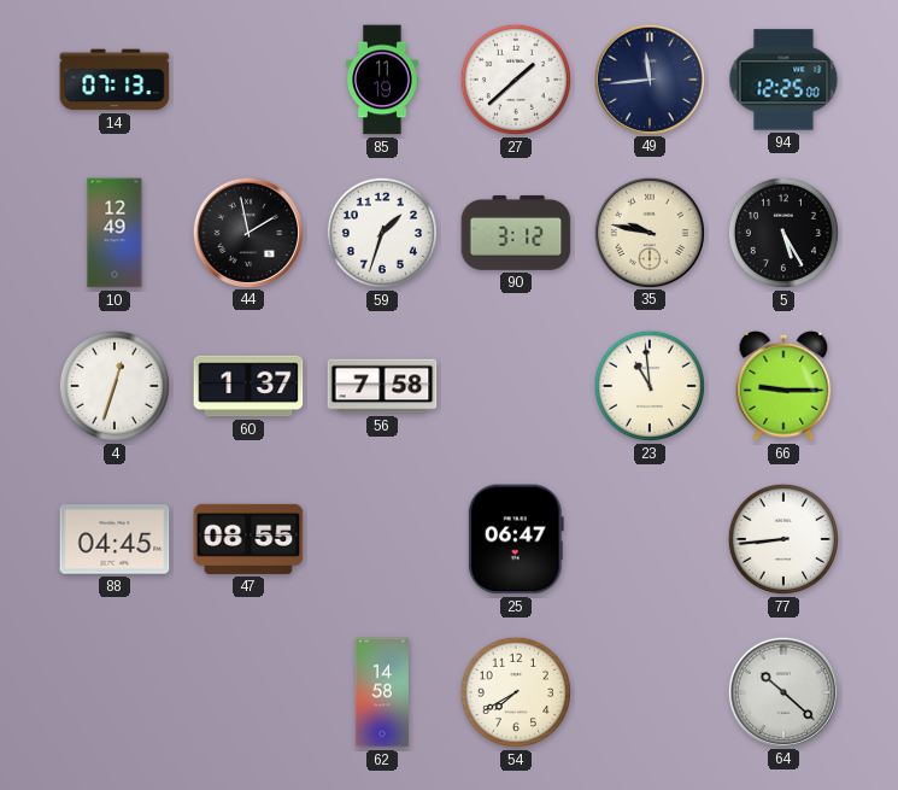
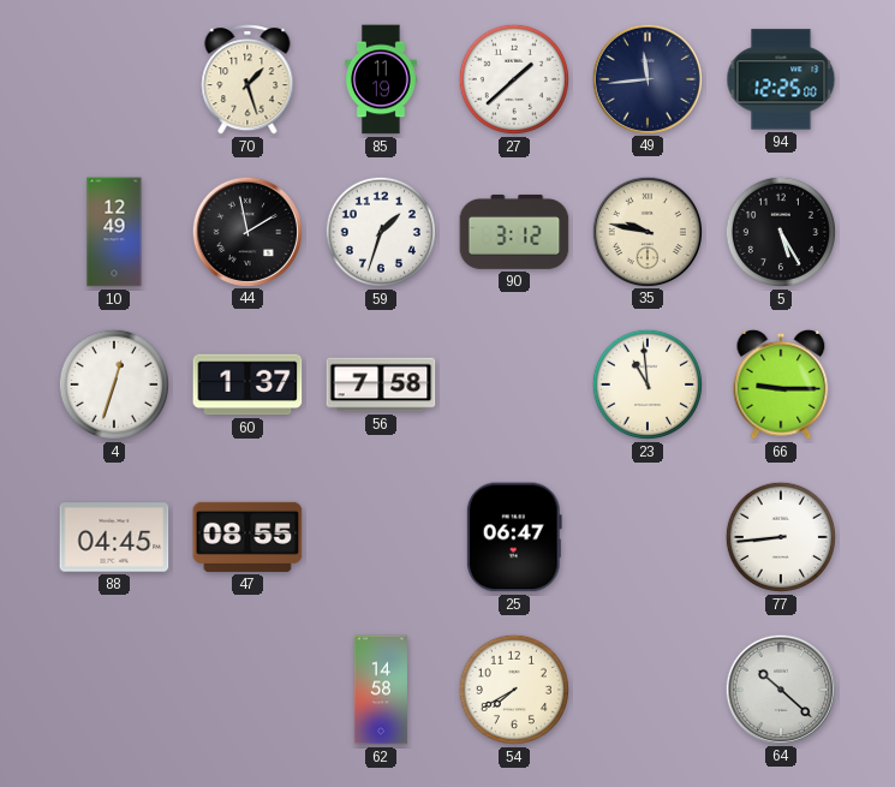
14: 07:13 -> none
70: none -> 1:27
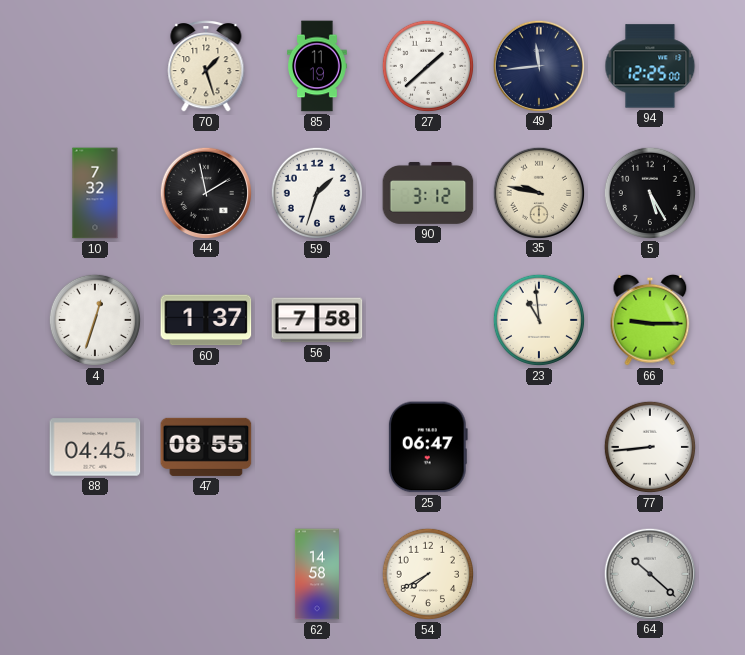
10: 12:49 -> 7:32
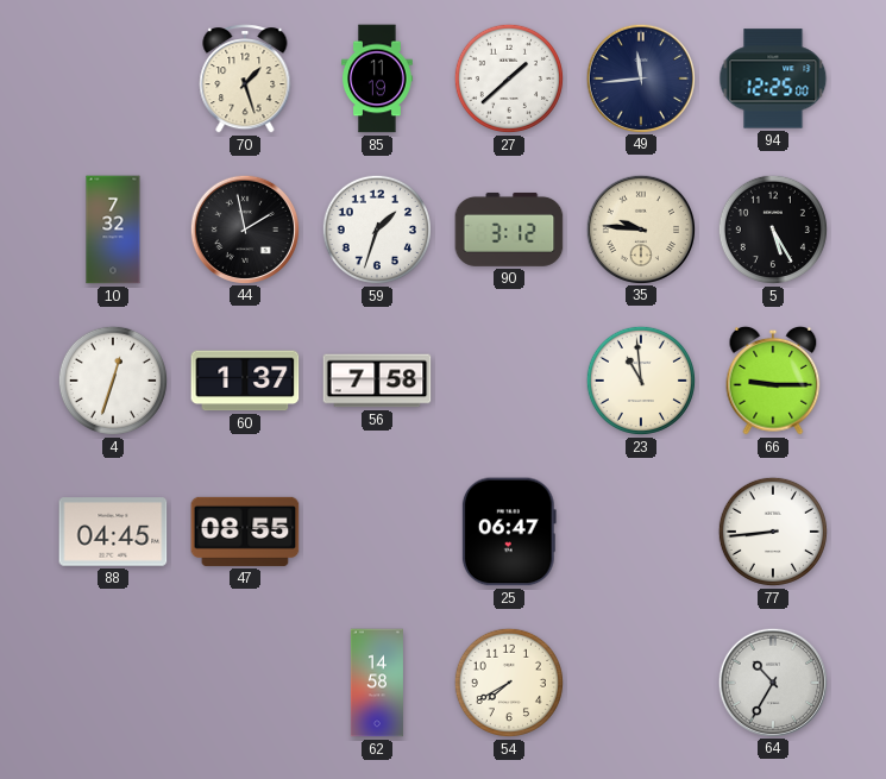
35: 9:47 -> 9:46
64: 10:22 -> 10:35
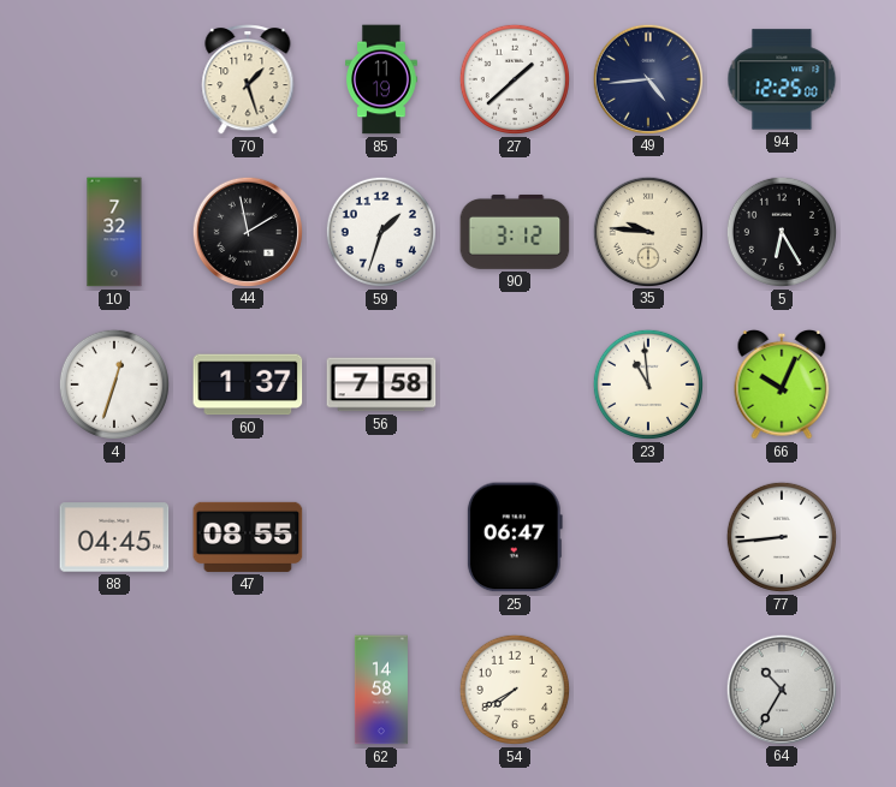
49: 11:44 -> 4:44
5: 5:25 -> 6:25
66: 9:15 -> 10:04
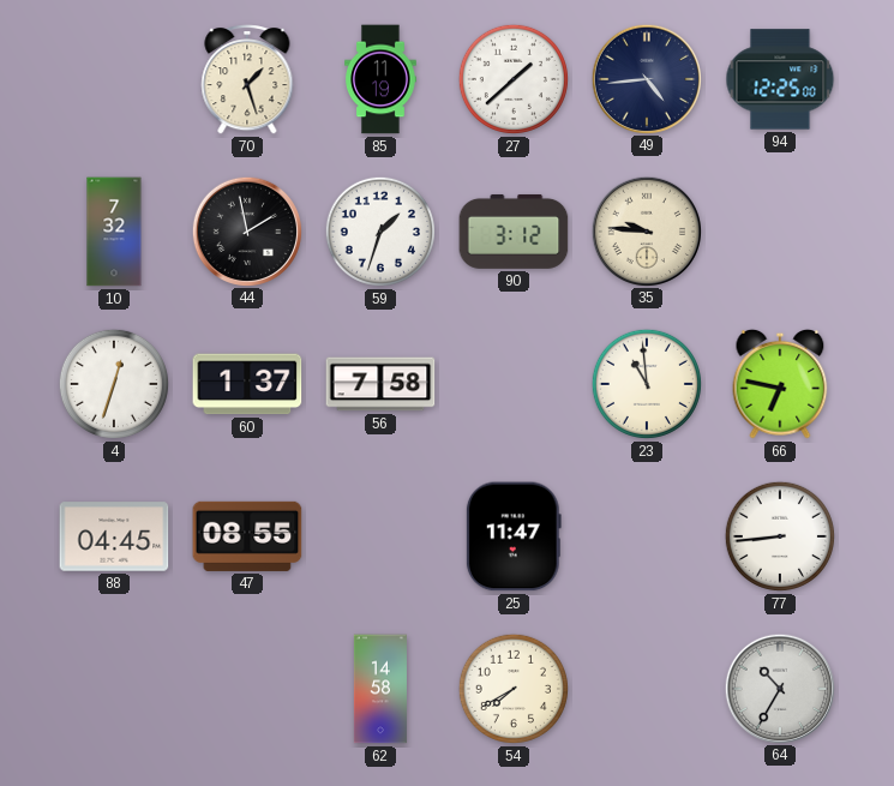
5: 6:25 -> none
66: 10:04 -> 6:47
25: 06:47 -> 11:47
